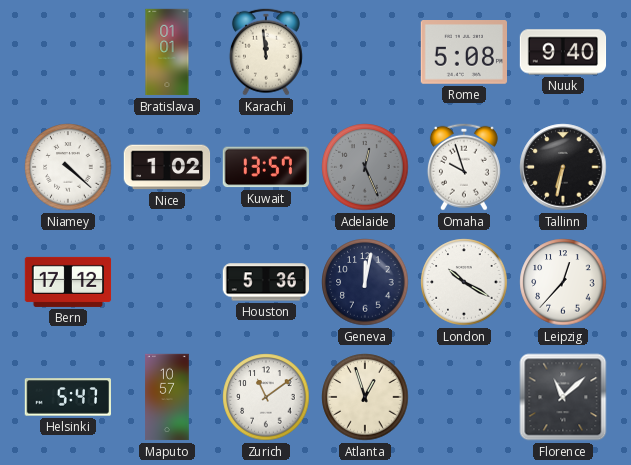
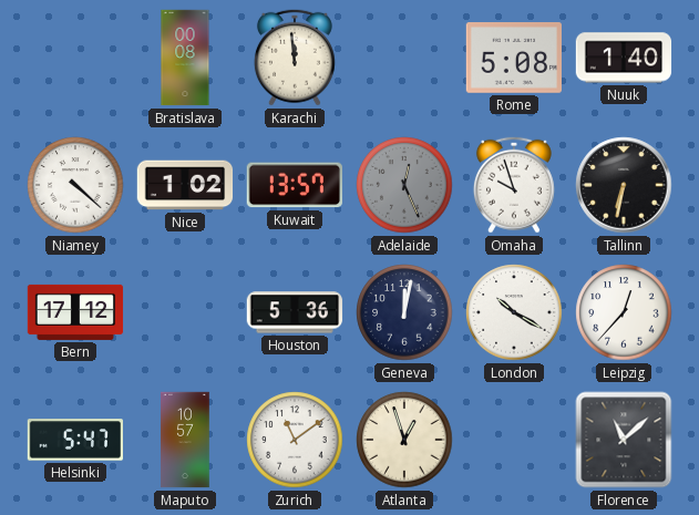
Bratislava: 01:01 -> 00:08
Nuuk: 9:40 -> 1:40
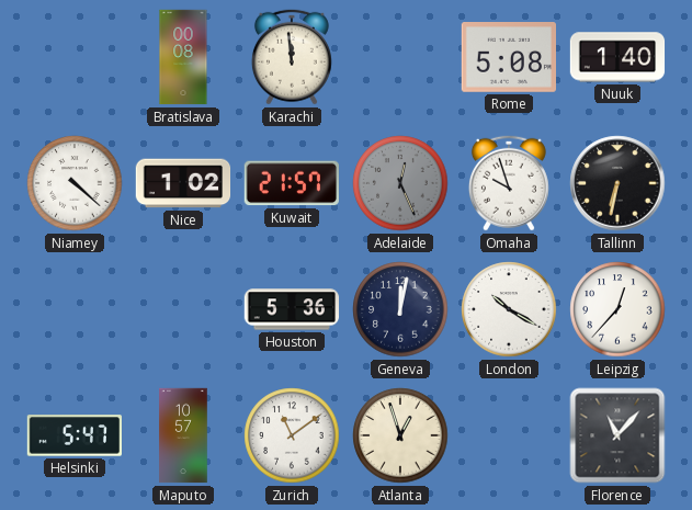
Kuwait: 13:57 -> 21:57
Bern: 17:12 -> none
Florence: 11:08 -> 11:07
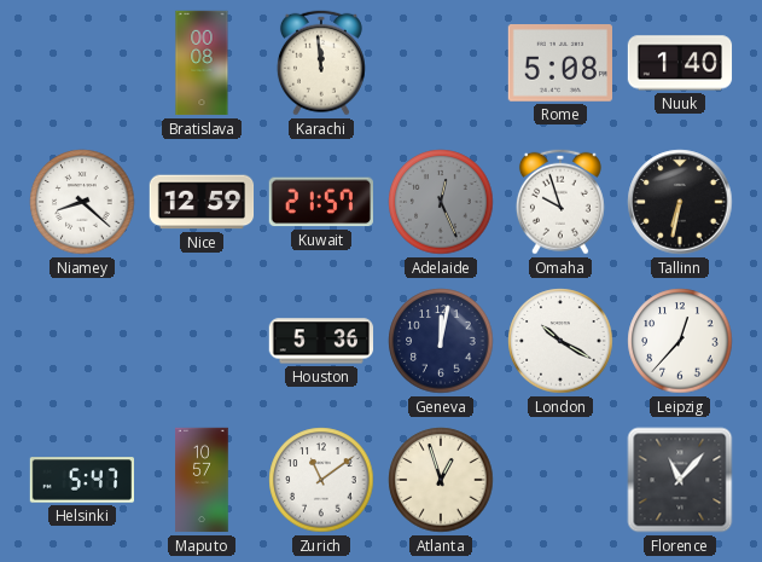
Niamey: 4:22 -> 8:22
Nice: 1:02 -> 12:59
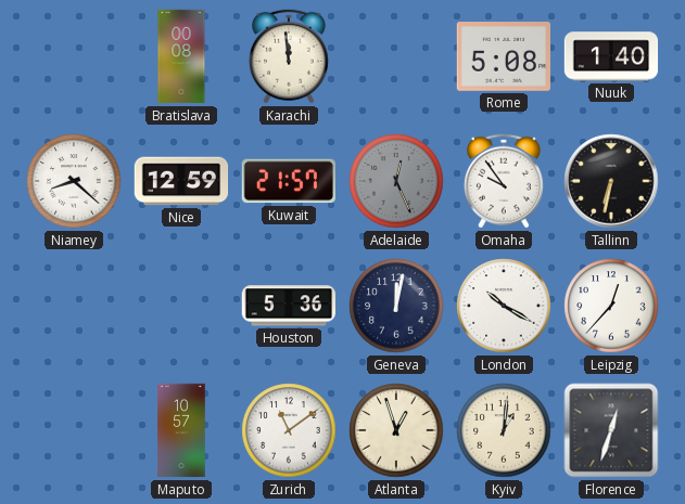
Omaha: 9:57 -> 9:54
Helsinki: 5:47 -> none
Kyiv: none -> 1:01
Florence: 11:07 -> 12:33
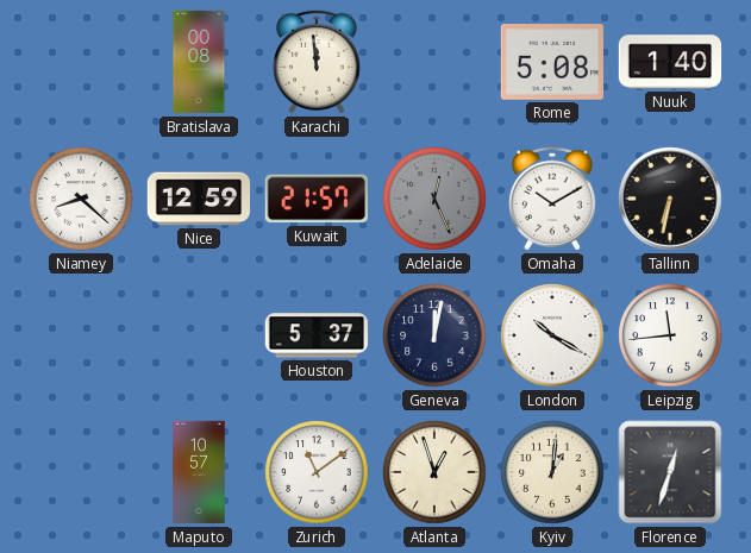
Omaha: 9:54 -> 10:10
Houston: 5:36 -> 5:37
Leipzig: 12:37 -> 11:44
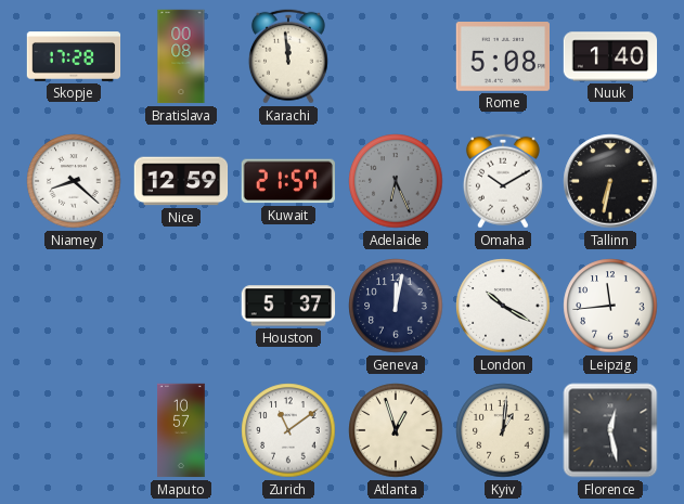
Skopje: none -> 17:28
Adelaide: 12:26 -> 6:26
Florence: 12:33 -> 12:28
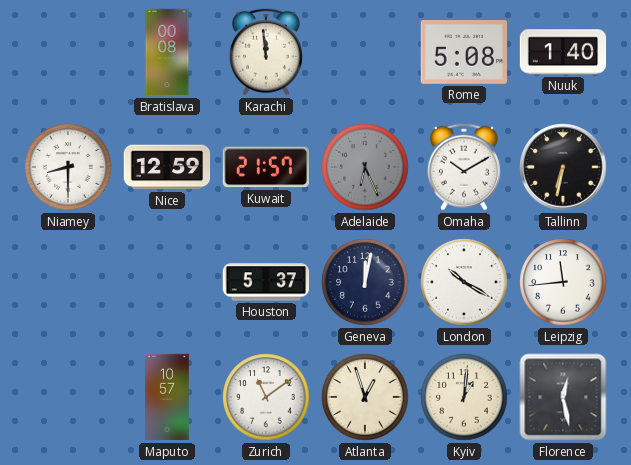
Skopje: 17:28 -> none
Niamey: 8:22 -> 8:30
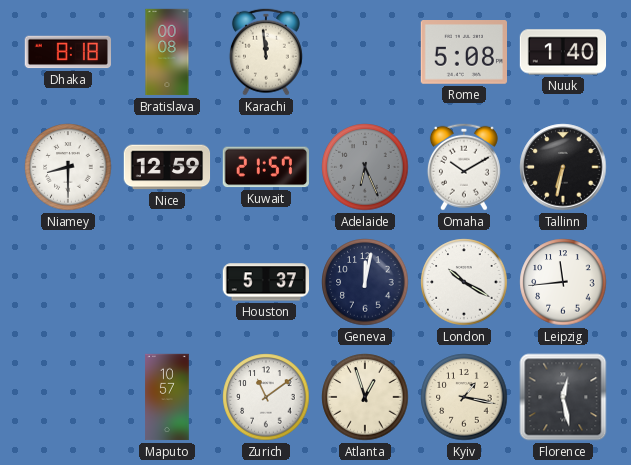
Dhaka: none -> 8:18
Kyiv: 1:01 -> 1:17
